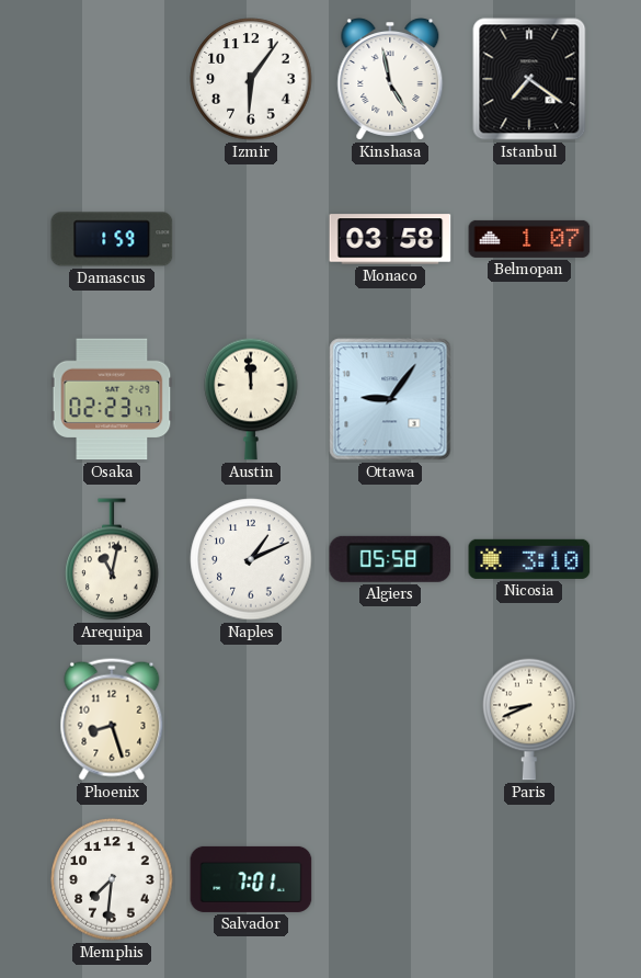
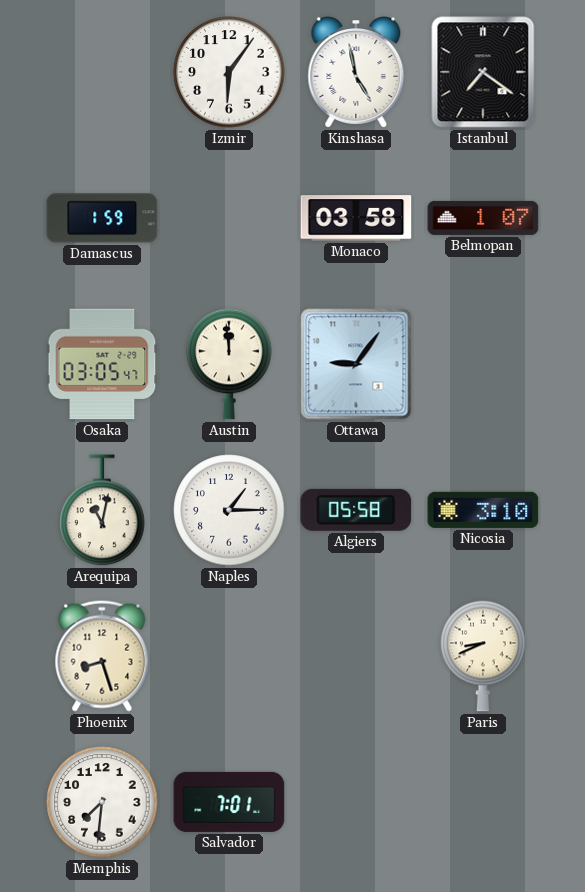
Osaka: 02:23 -> 03:05
Naples: 1:11 -> 1:15
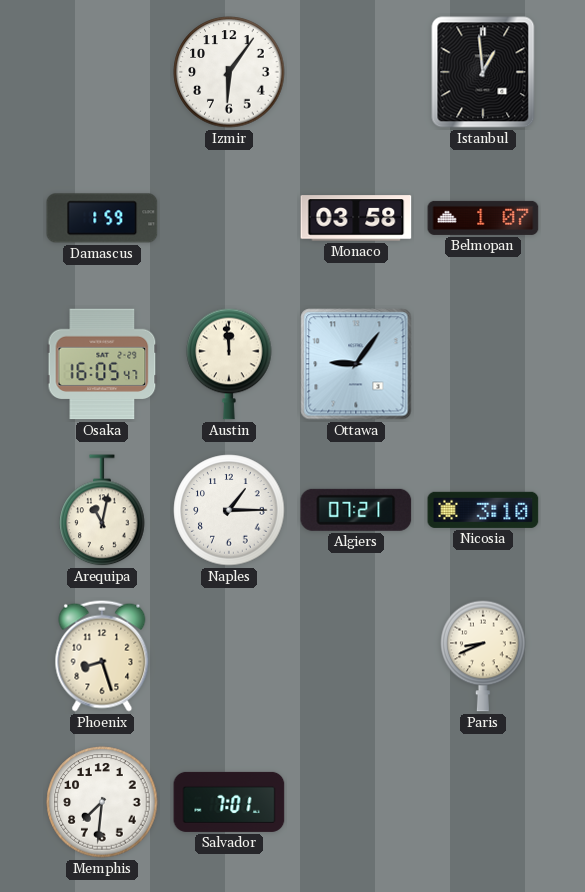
Kinshasa: 4:58 -> none
Istanbul: 7:21 -> 12:59
Osaka: 03:05 -> 16:05
Algiers: 05:58 -> 07:21
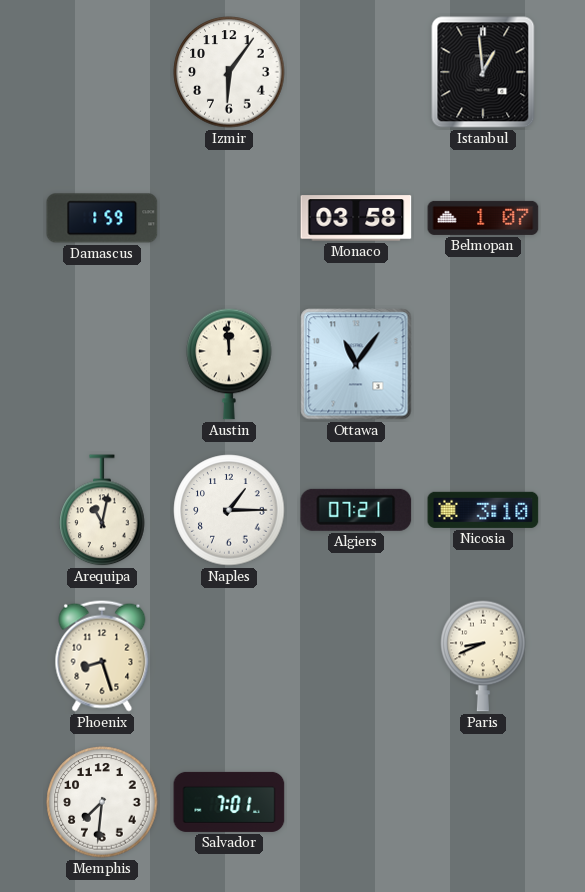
Osaka: 16:05 -> none
Ottawa: 9:06 -> 11:06
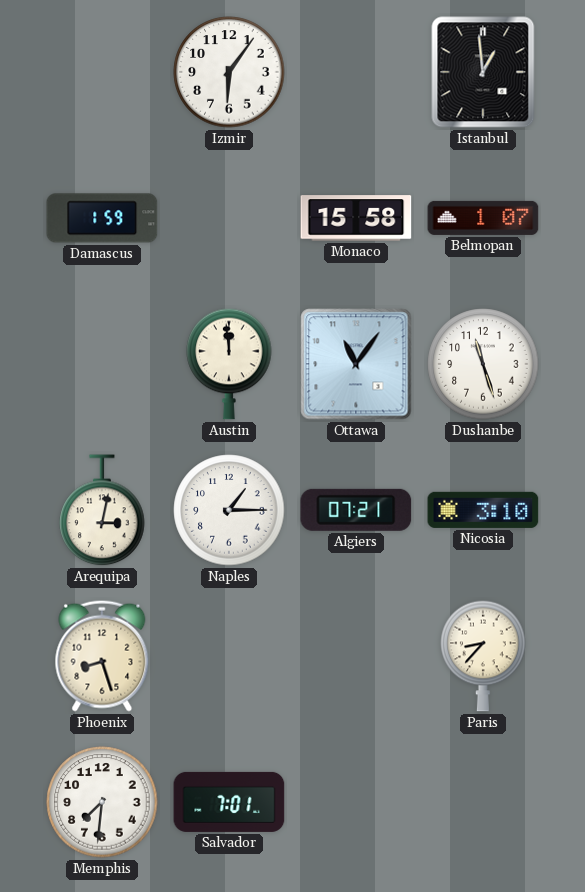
Monaco: 03:58 -> 15:58
Dushanbe: none -> 11:27
Arequipa: 11:02 -> 3:02
Paris: 8:41 -> 8:37
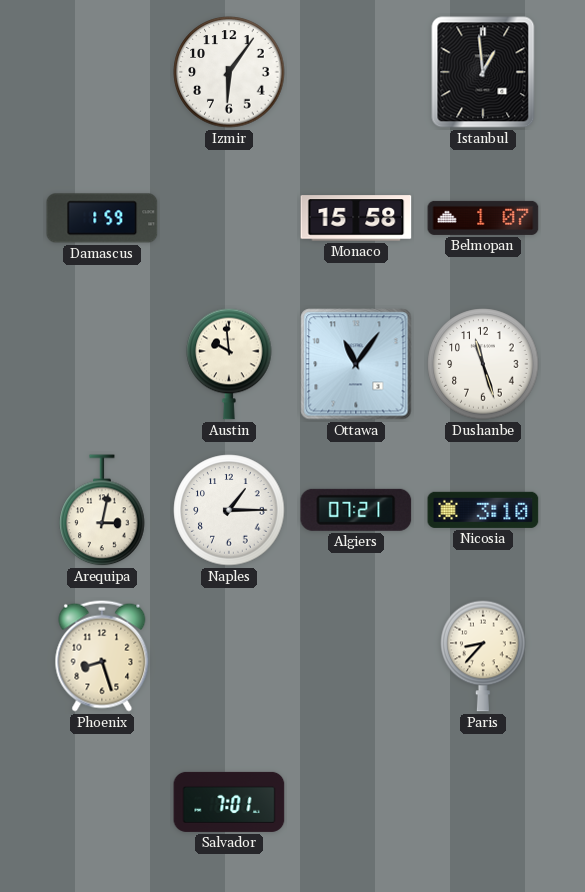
Austin: 11:59 -> 9:59
Memphis: 7:31 -> none
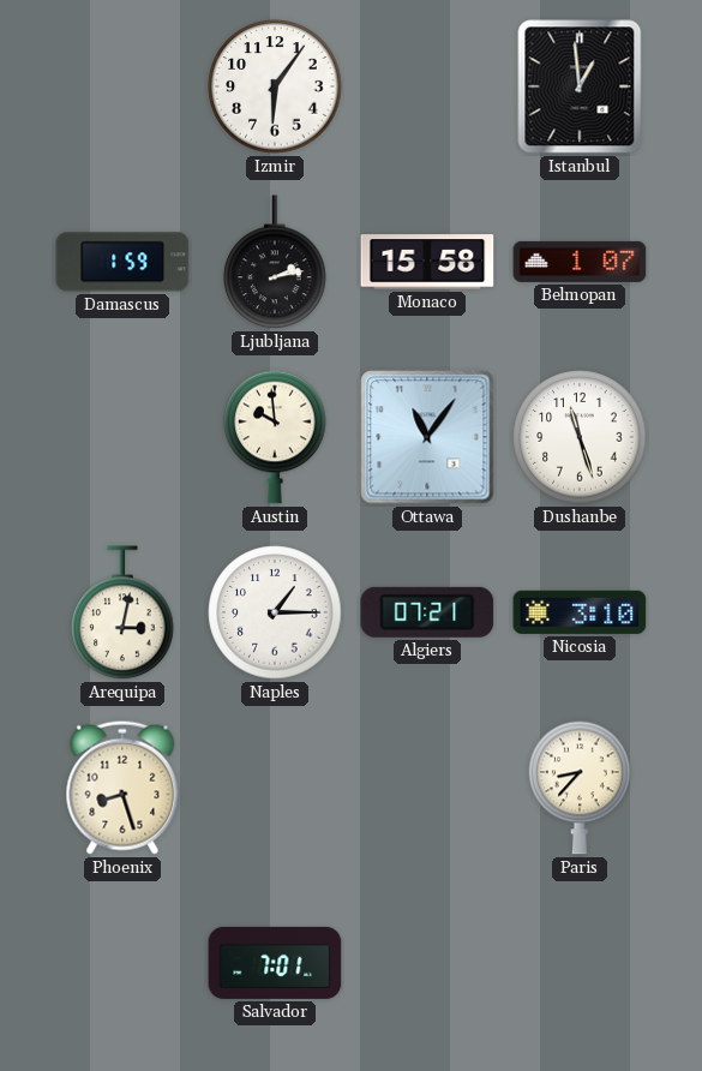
Ljubljana: none -> 2:13
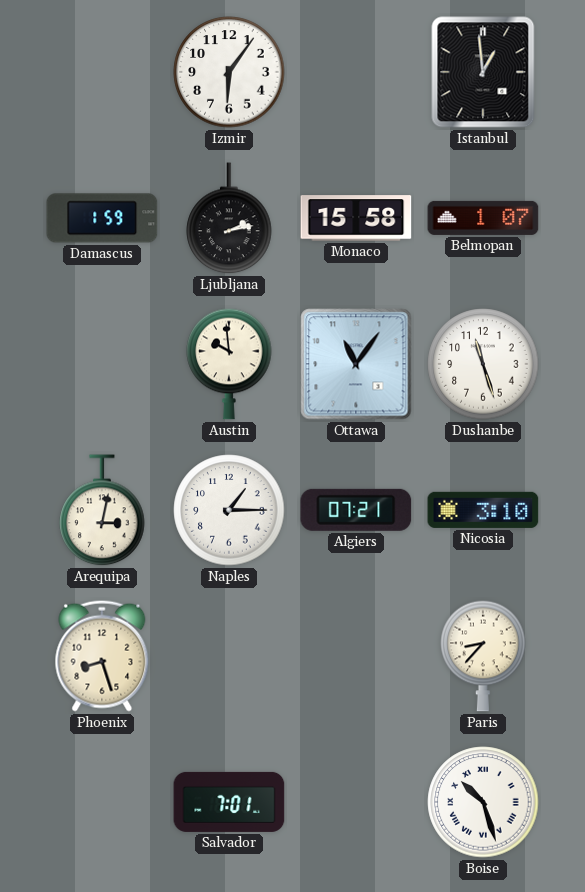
Boise: none -> 10:27
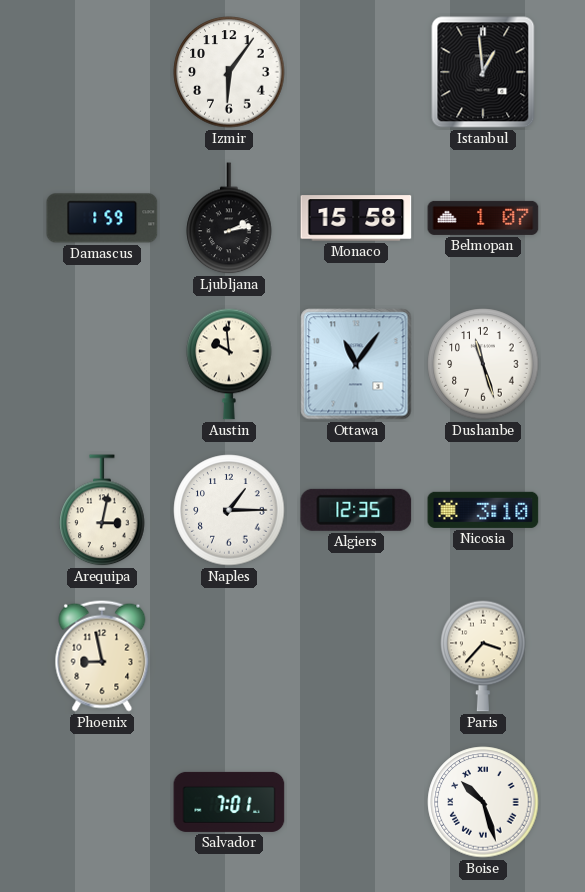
Algiers: 07:21 -> 12:35
Phoenix: 8:27 -> 8:58
Paris: 8:37 -> 3:37
